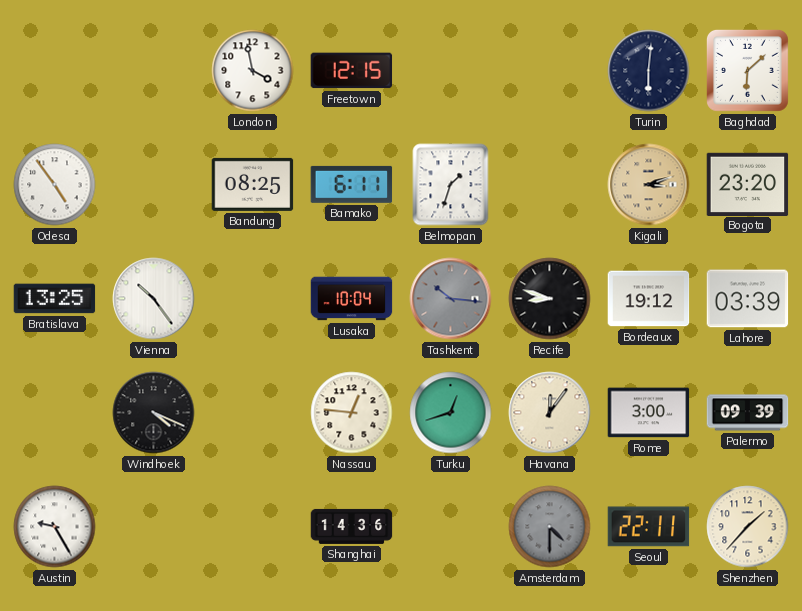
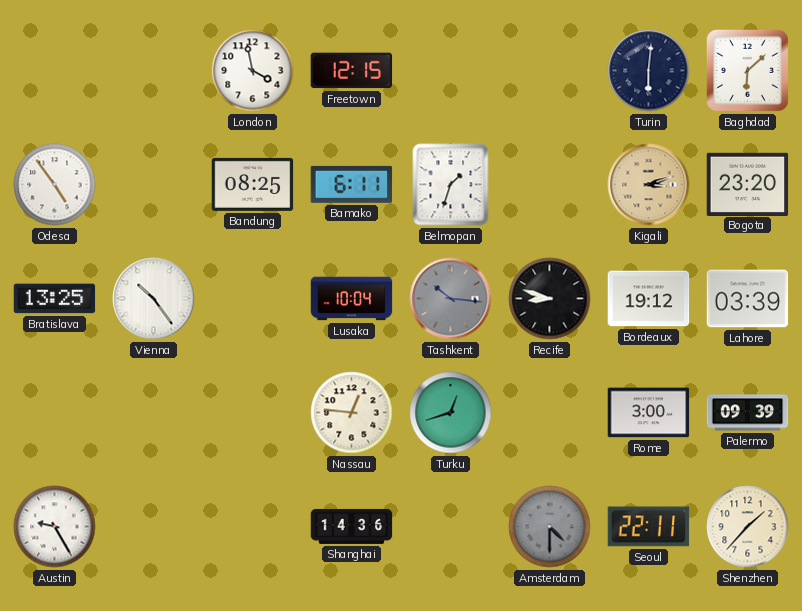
Windhoek: 4:19 -> none
Havana: 12:06 -> none
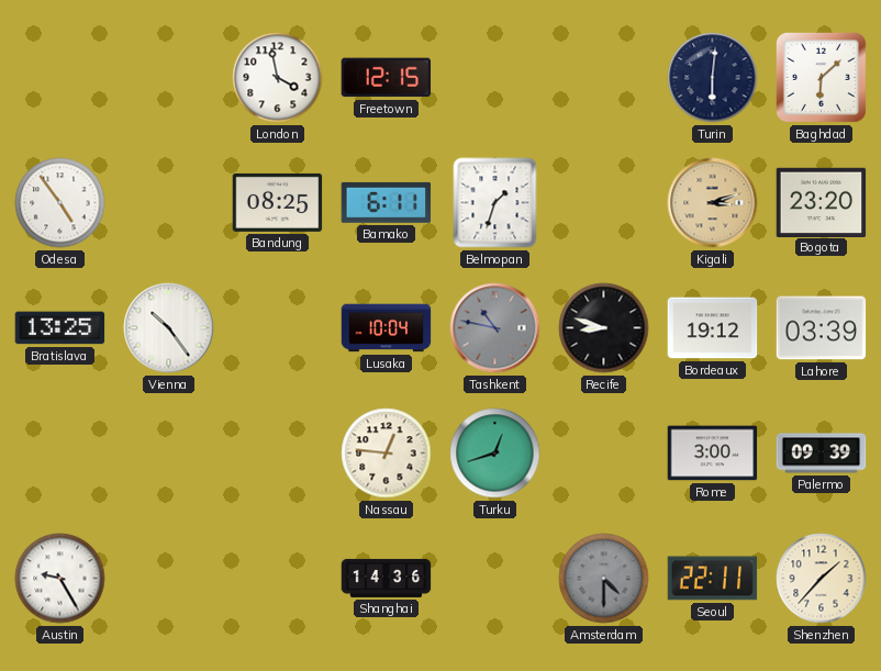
Tashkent: 10:16 -> 10:47
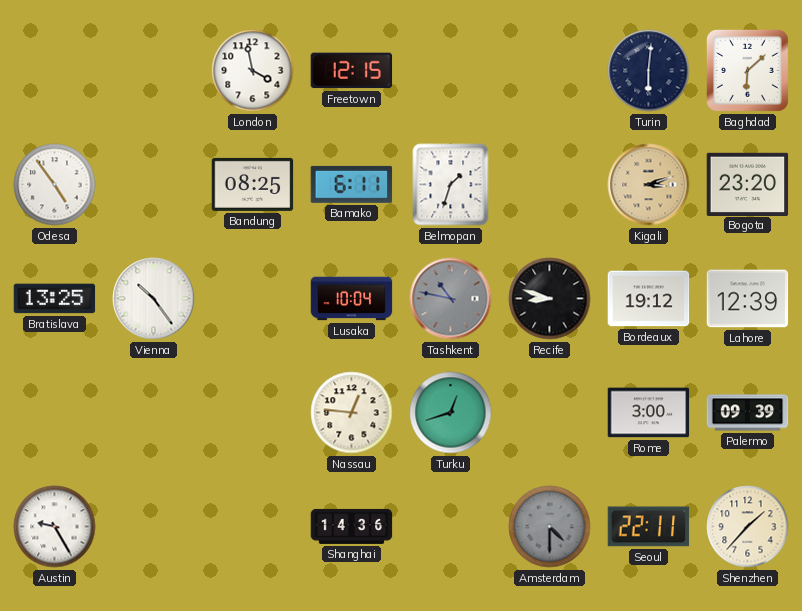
Lahore: 03:39 -> 12:39
